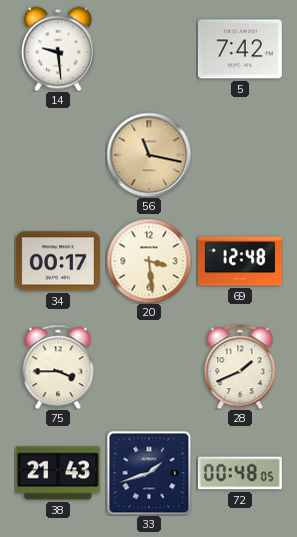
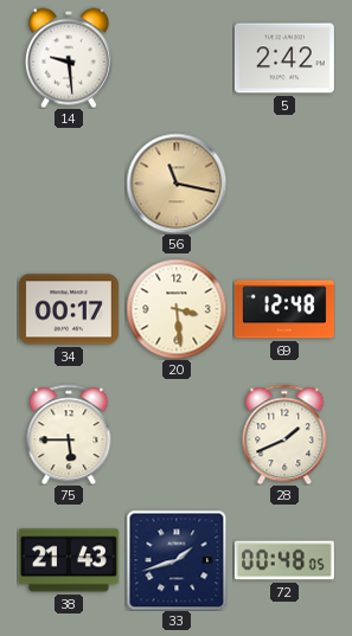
5: 7:42 -> 2:42
75: 3:45 -> 5:45
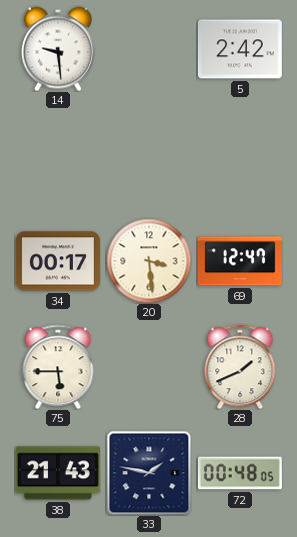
56: 11:17 -> none
69: 12:48 -> 12:47
33: 1:42 -> 1:47
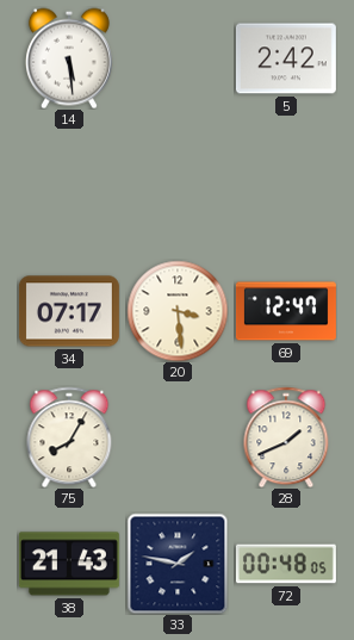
14: 9:29 -> 5:29
34: 00:17 -> 07:17
75: 5:45 -> 8:05
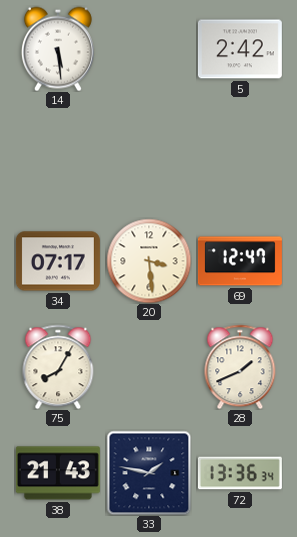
72: 00:48 -> 13:36
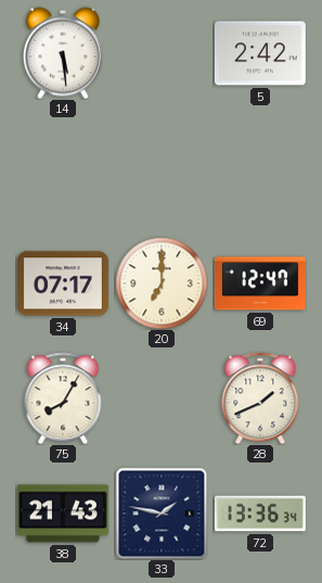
20: 3:29 -> 7:00
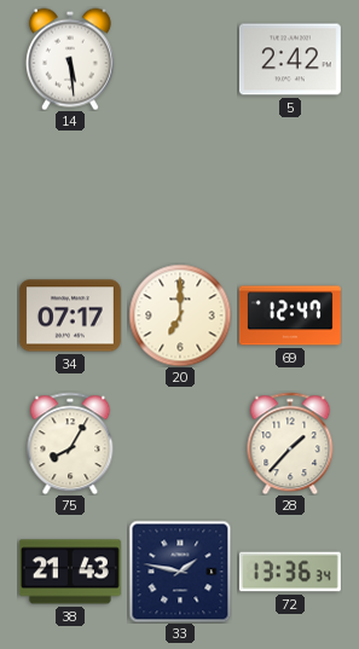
28: 1:41 -> 1:37
